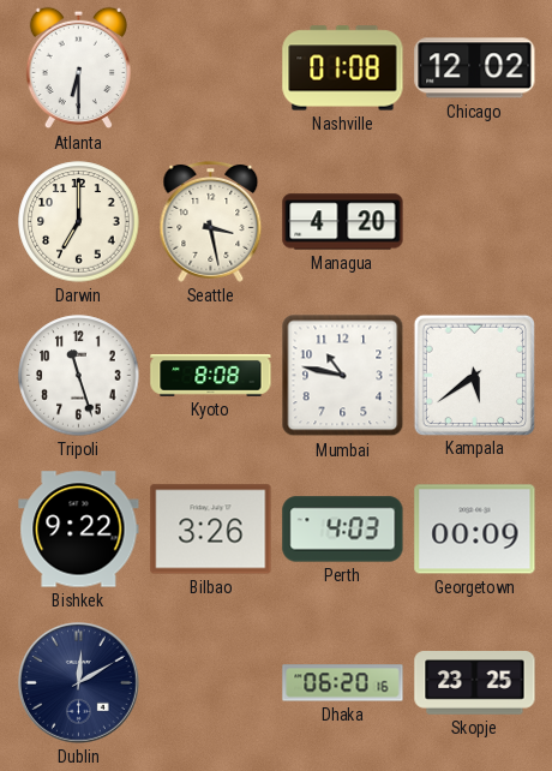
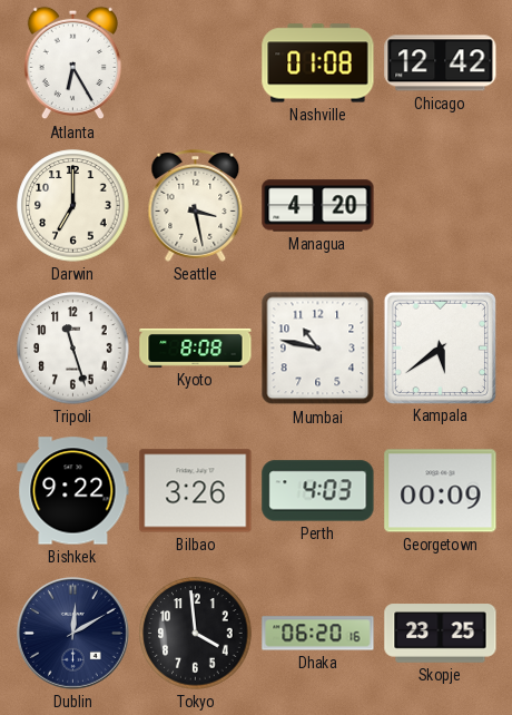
Atlanta: 6:30 -> 6:25
Chicago: 12:02 -> 12:42
Tokyo: none -> 3:59
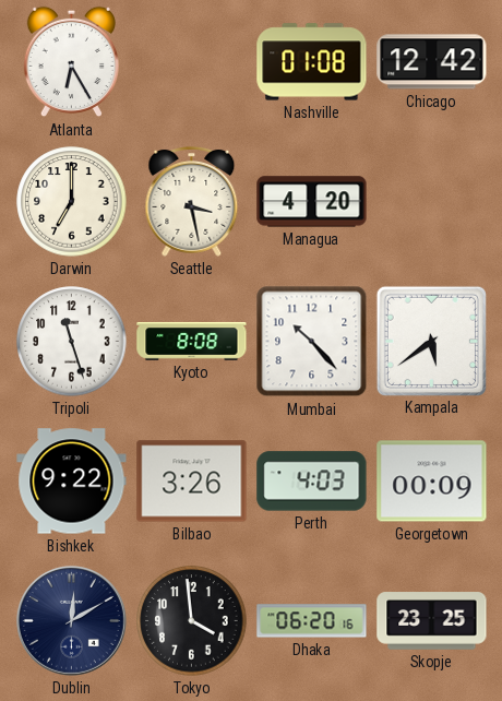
Mumbai: 10:47 -> 10:23
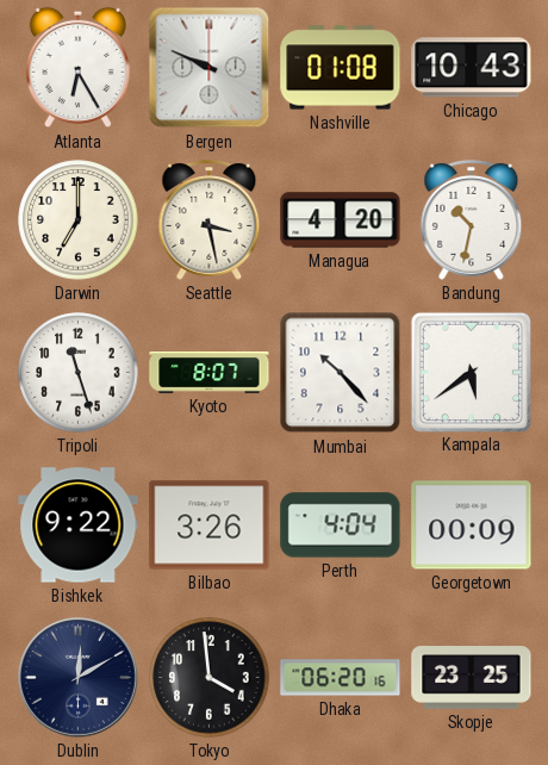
Bergen: none -> 9:49
Chicago: 12:42 -> 10:43
Bandung: none -> 10:32
Kyoto: 8:08 -> 8:07
Perth: 4:03 -> 4:04
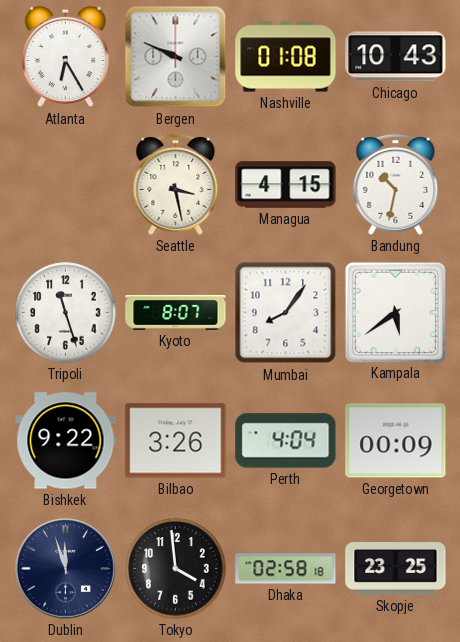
Darwin: 7:00 -> none
Managua: 4:20 -> 4:15
Mumbai: 10:23 -> 8:06
Dublin: 12:10 -> 11:57
Dhaka: 06:20 -> 02:58
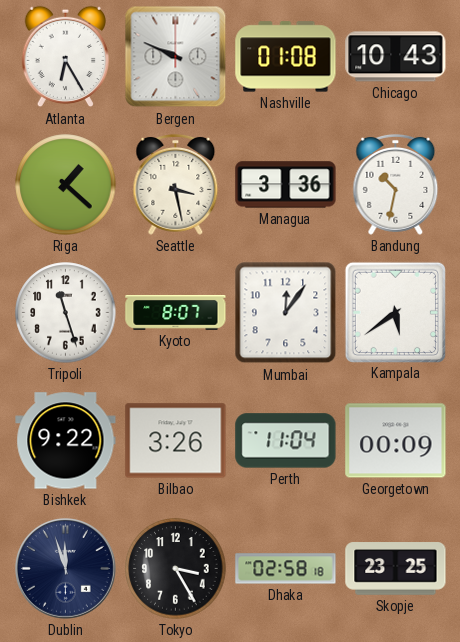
Riga: none -> 1:22
Managua: 4:15 -> 3:36
Mumbai: 8:06 -> 12:06
Perth: 4:04 -> 11:04
Tokyo: 3:59 -> 3:25
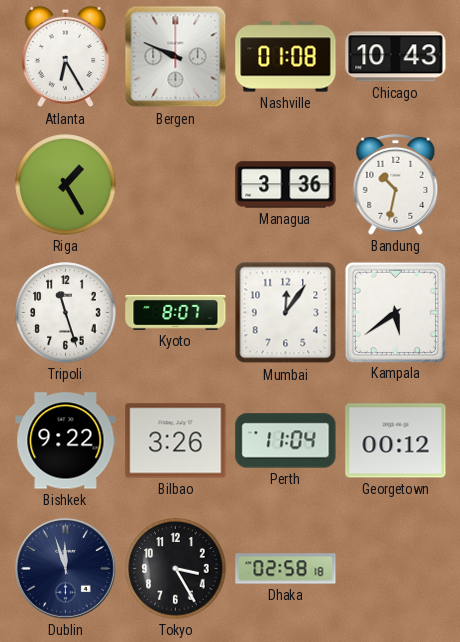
Riga: 1:22 -> 1:25
Seattle: 3:28 -> none
Georgetown: 00:09 -> 00:12
Skopje: 23:25 -> none
